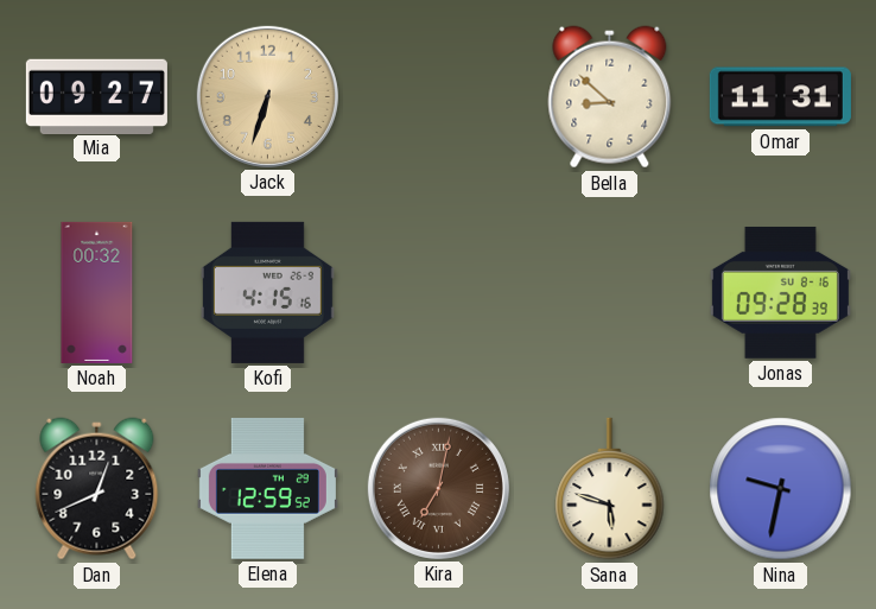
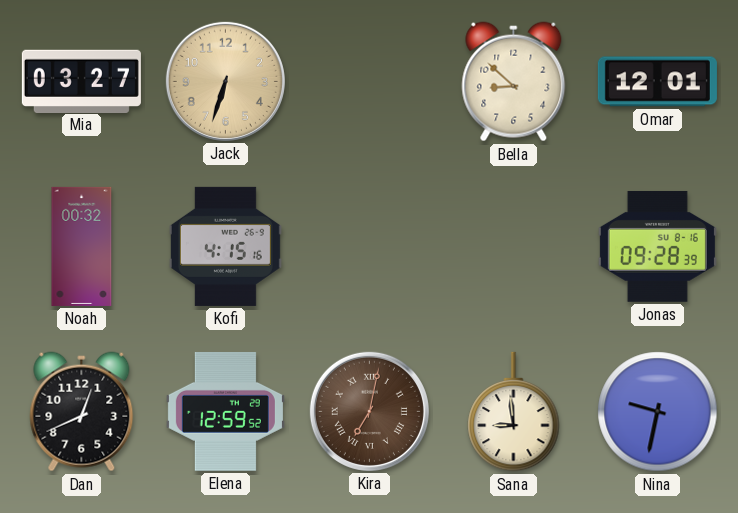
Mia: 09:27 -> 03:27
Omar: 11:31 -> 12:01
Sana: 5:48 -> 8:59
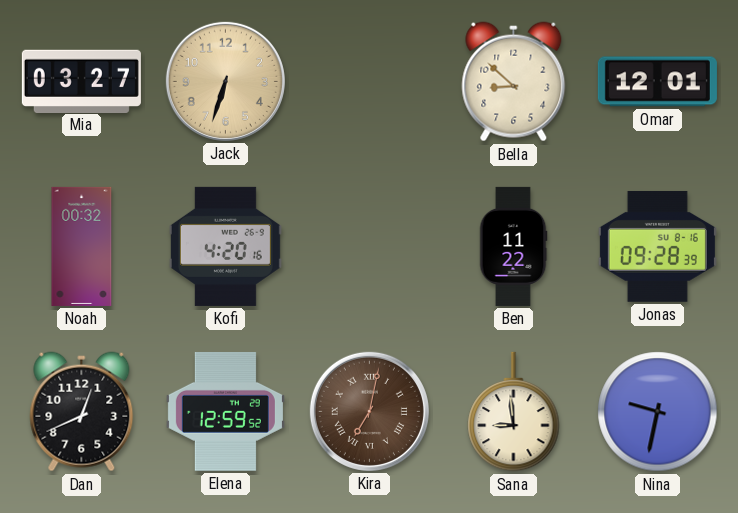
Kofi: 4:15 -> 4:20
Ben: none -> 11:22
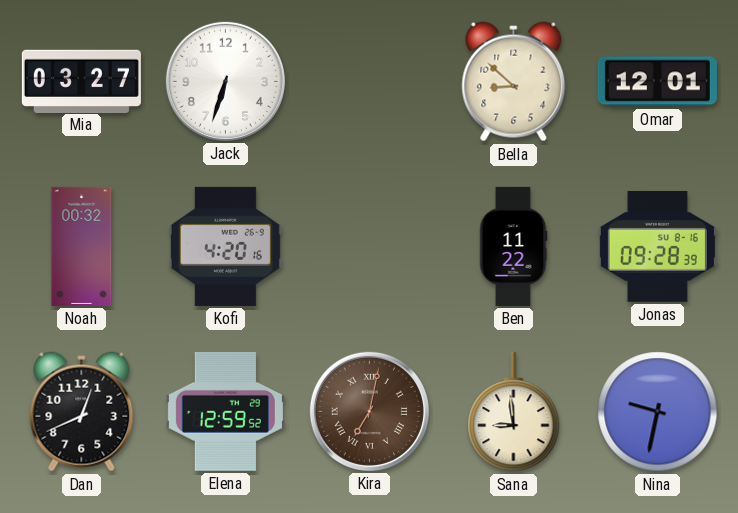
Jack dial: champagne -> white
